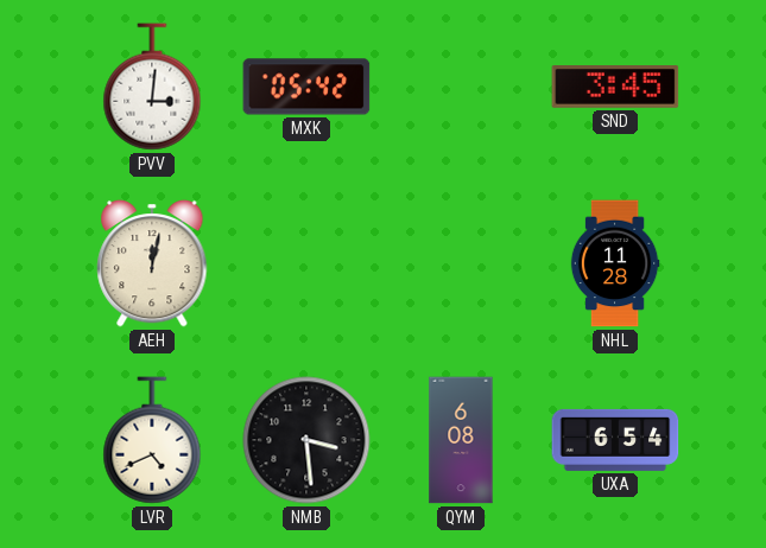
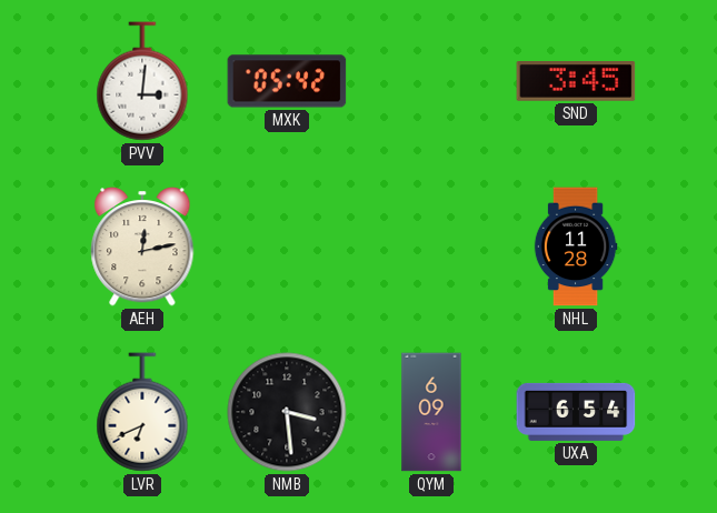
AEH: 12:02 -> 12:13
LVR: 4:41 -> 6:41
QYM: 6:08 -> 6:09
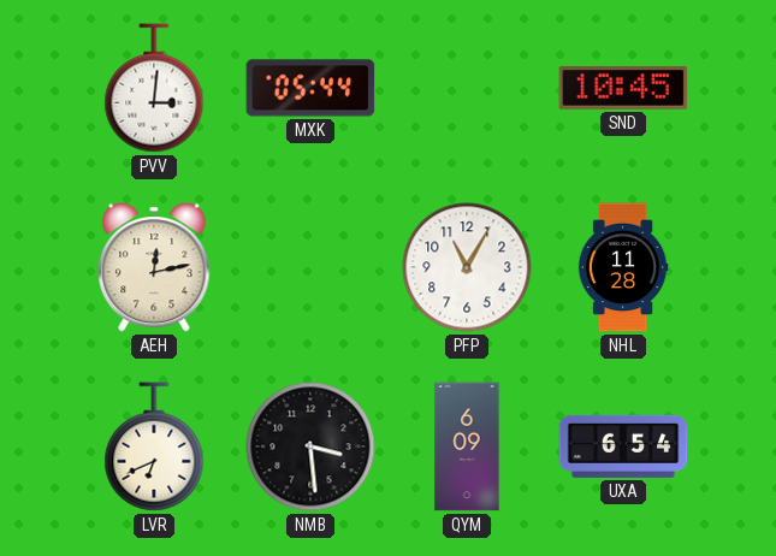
MXK: 05:42 -> 05:44
SND: 3:45 -> 10:45
PFP: none -> 11:05
